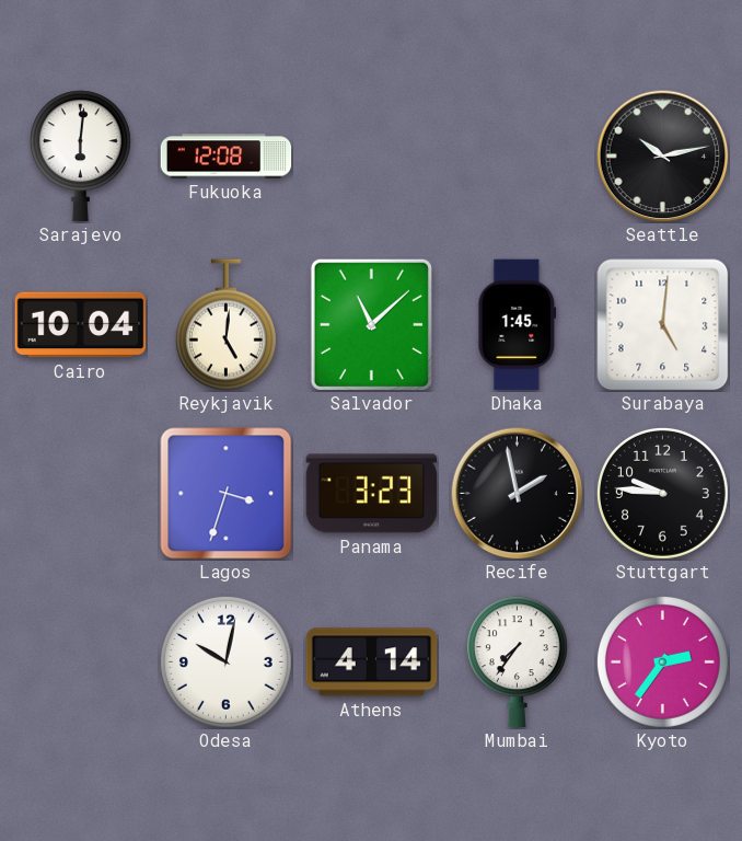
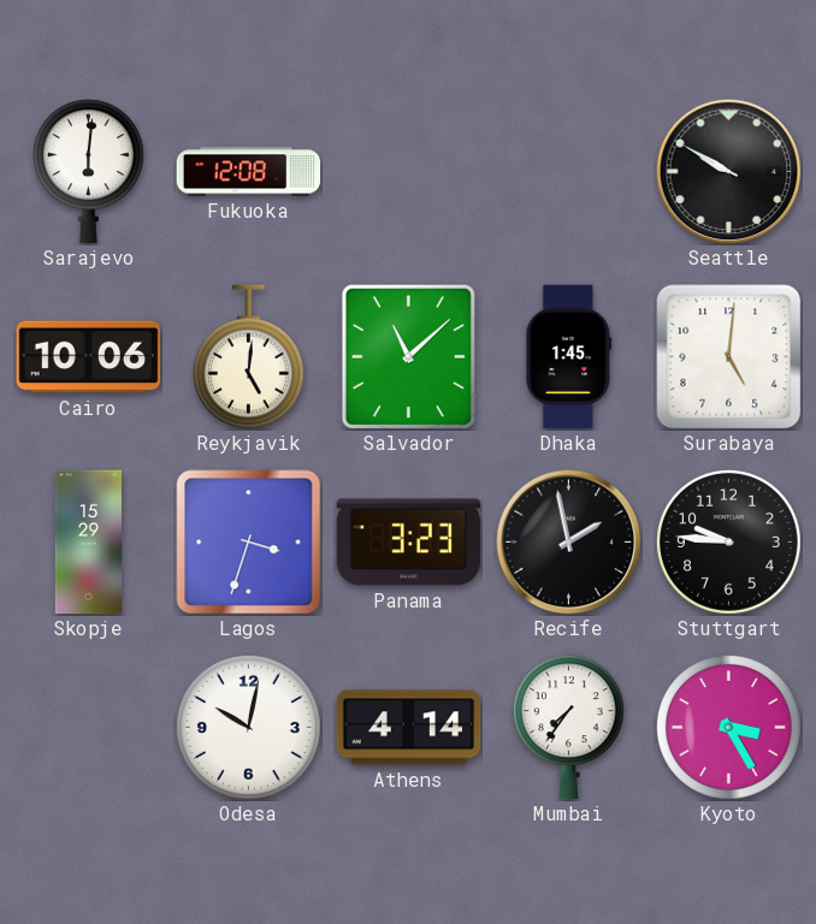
Seattle: 10:13 -> 9:50
Cairo: 10:04 -> 10:06
Skopje: none -> 15:29
Kyoto: 2:36 -> 3:25
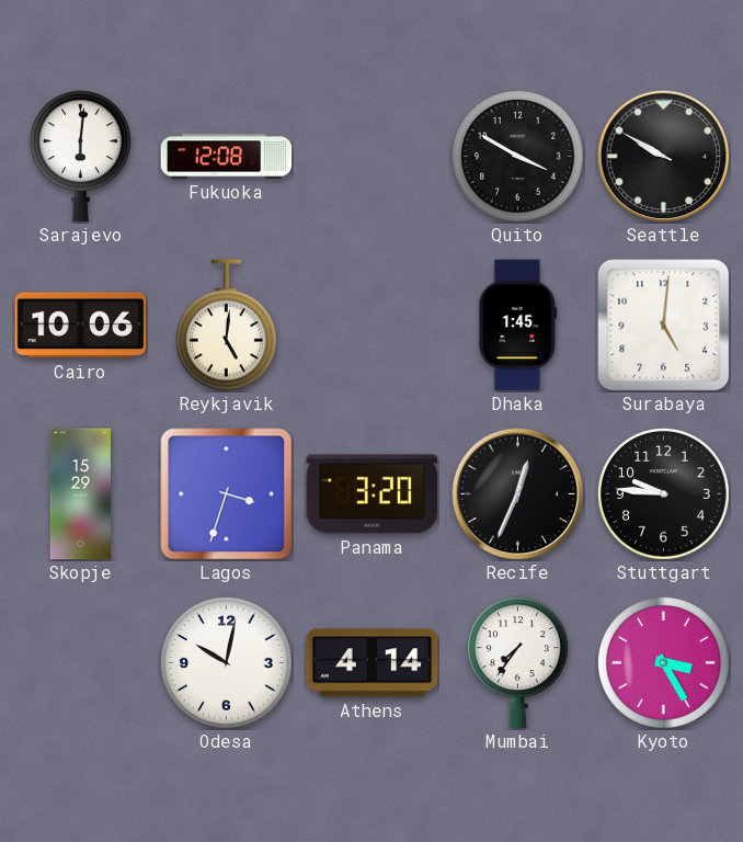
Quito: none -> 3:50
Salvador: 11:08 -> none
Panama: 3:23 -> 3:20
Recife: 1:58 -> 12:34
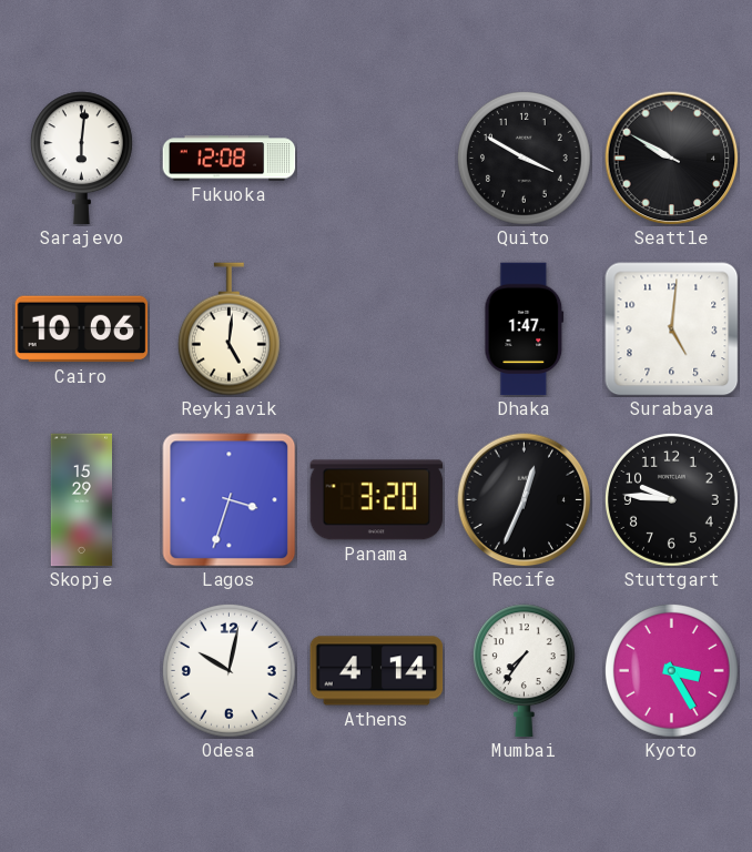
Dhaka: 1:45 -> 1:47
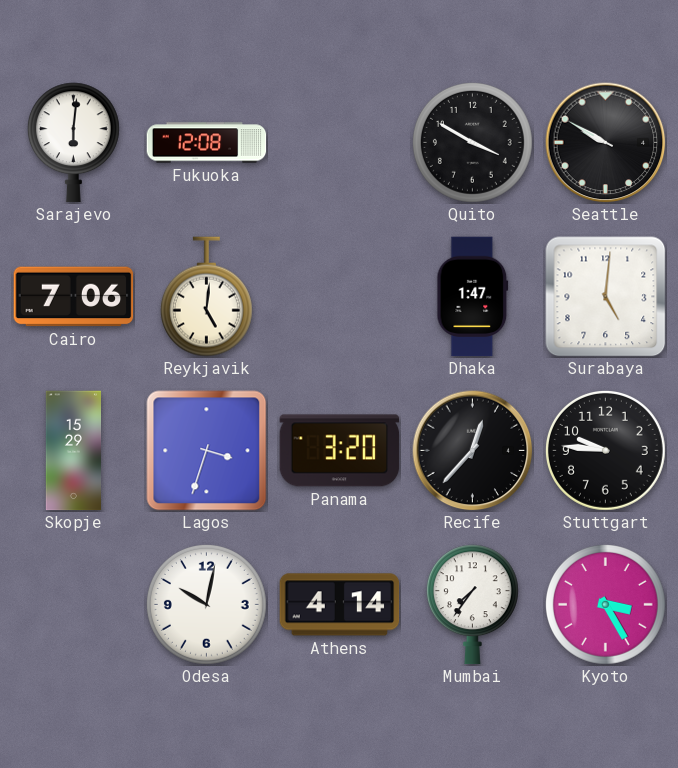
Cairo: 10:06 -> 7:06
Recife: 12:34 -> 12:37
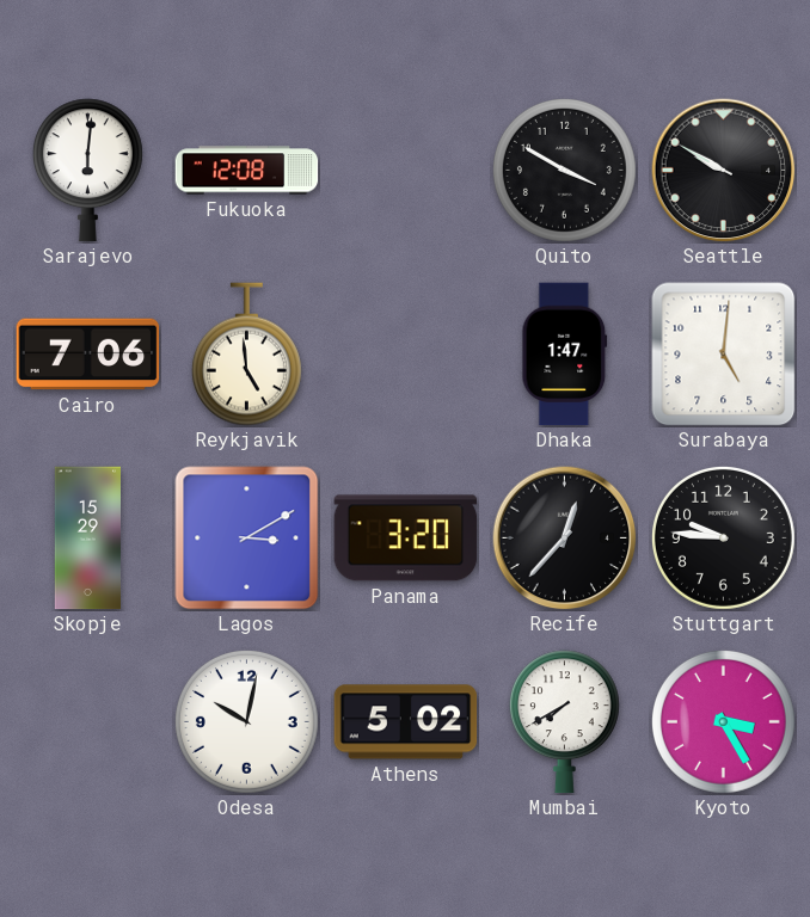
Reykjavik: 5:01 -> 4:59
Lagos: 3:33 -> 3:10
Athens: 4:14 -> 5:02
Mumbai: 7:36 -> 7:40
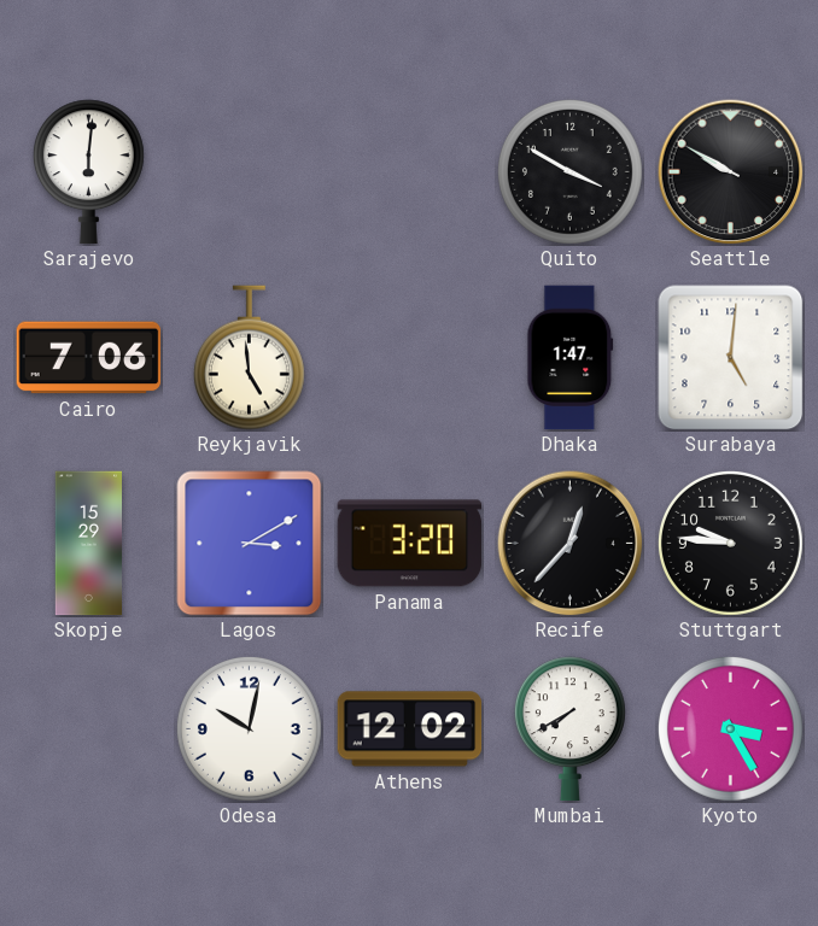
Fukuoka: 12:08 -> none
Athens: 5:02 -> 12:02
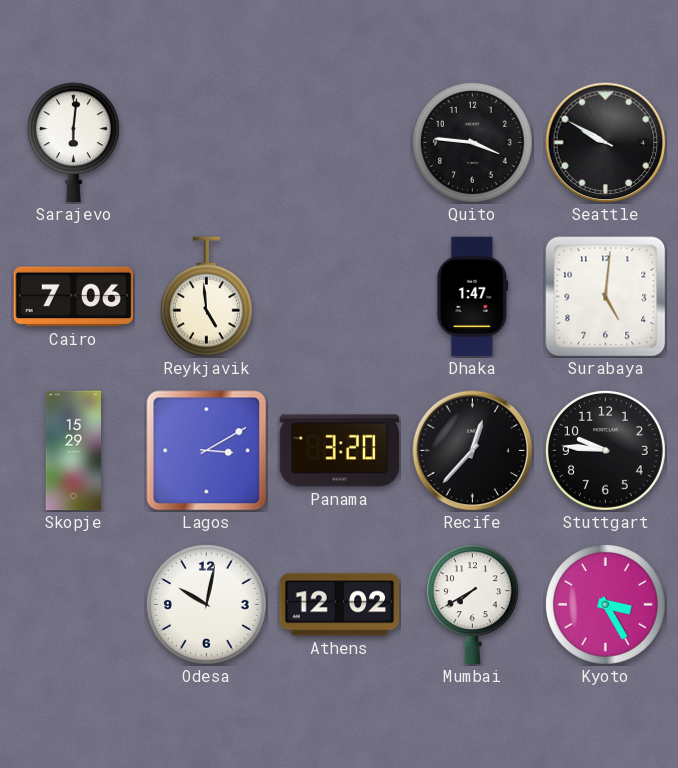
Quito: 3:50 -> 3:46
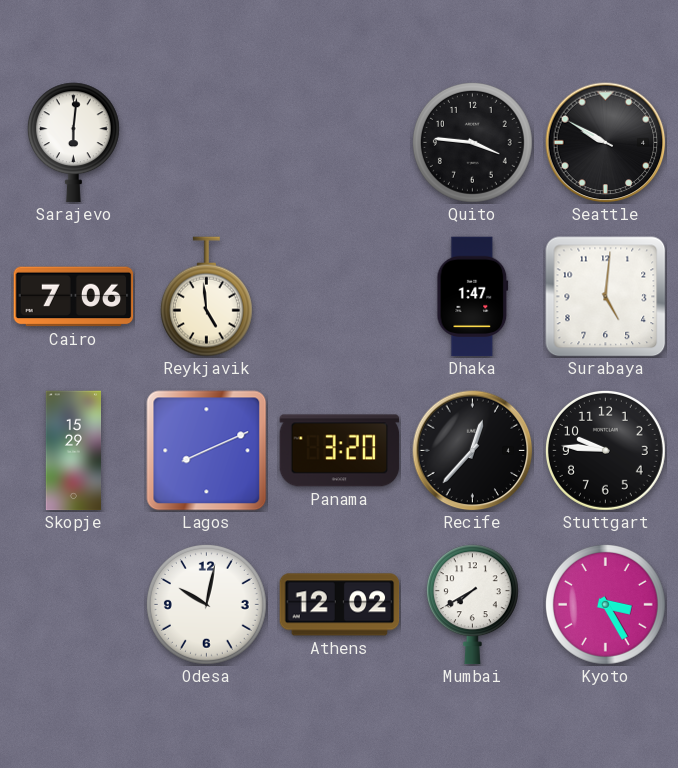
Lagos: 3:10 -> 8:11
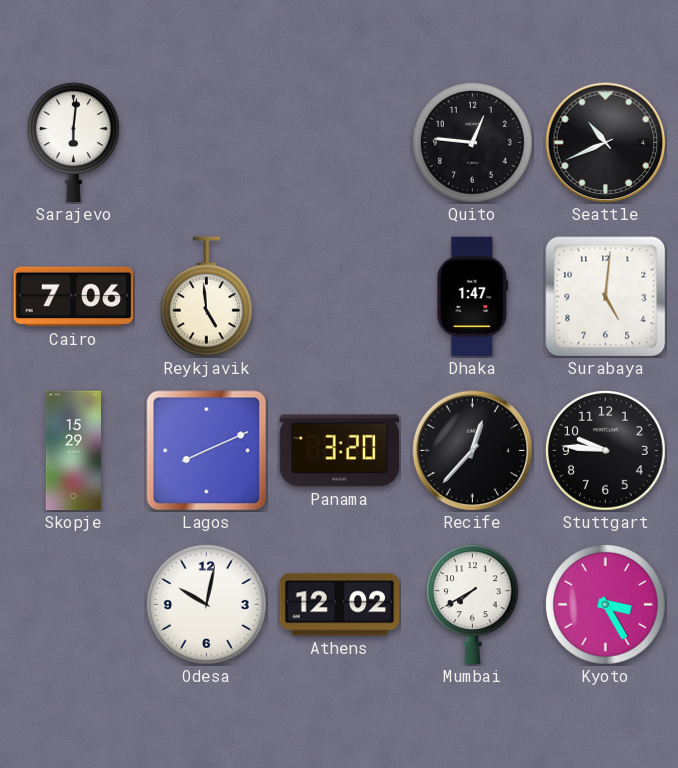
Quito: 3:46 -> 12:46
Seattle: 9:50 -> 10:41
